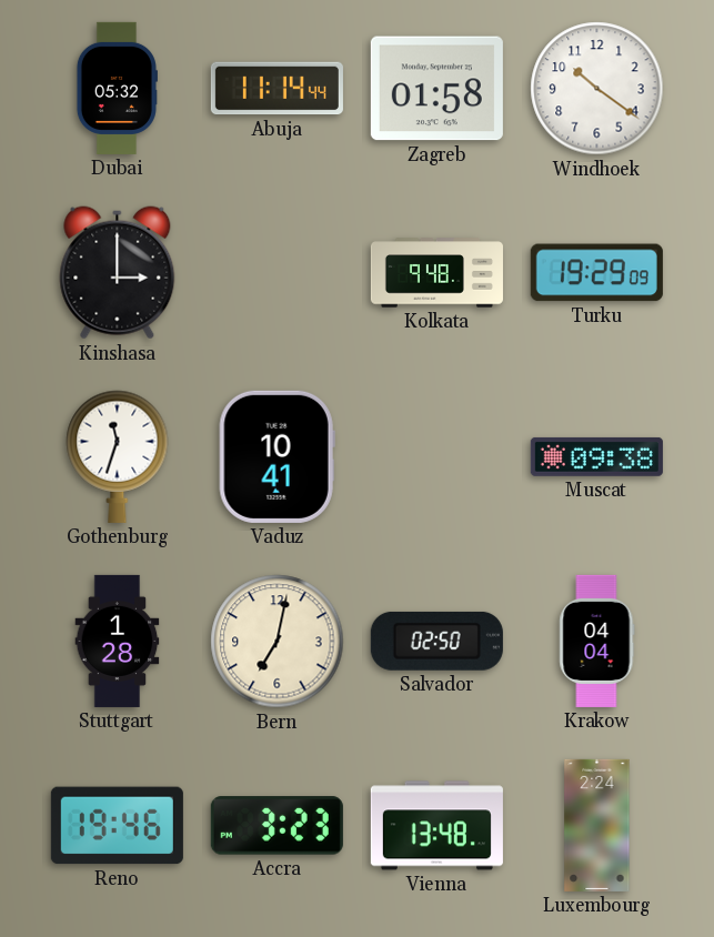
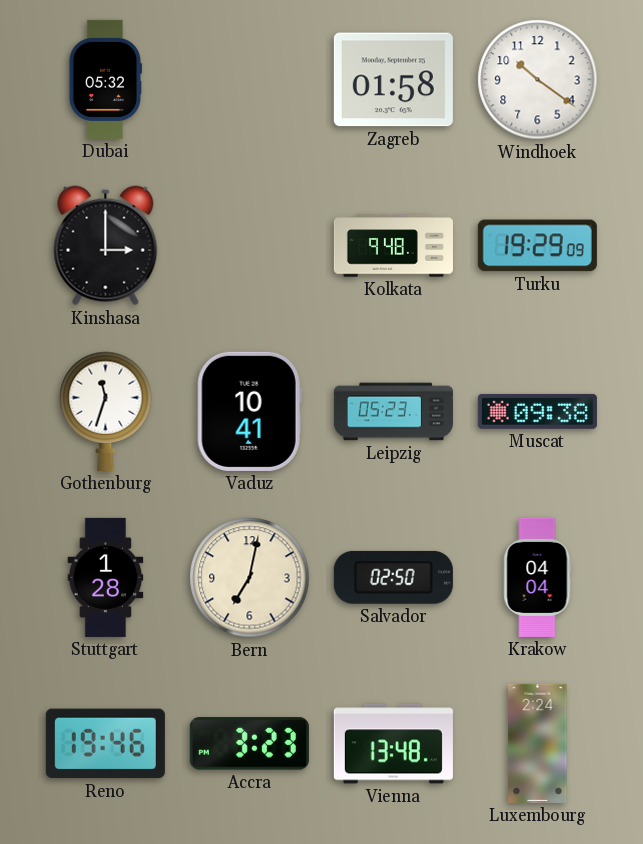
Abuja: 11:14 -> none
Leipzig: none -> 05:23
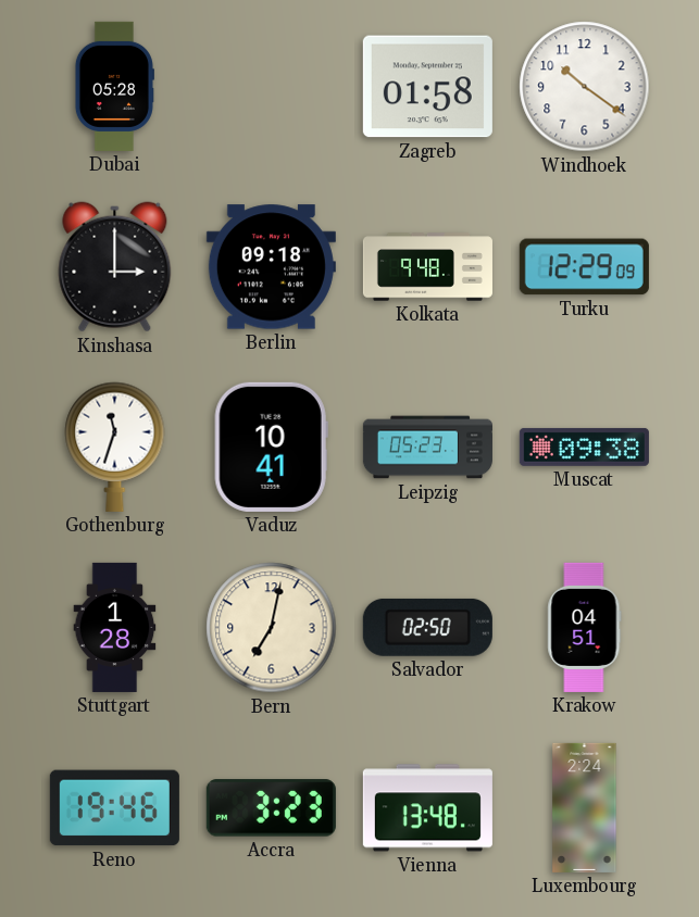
Dubai: 05:32 -> 05:28
Berlin: none -> 09:18
Turku: 19:29 -> 12:29
Krakow: 04:04 -> 04:51
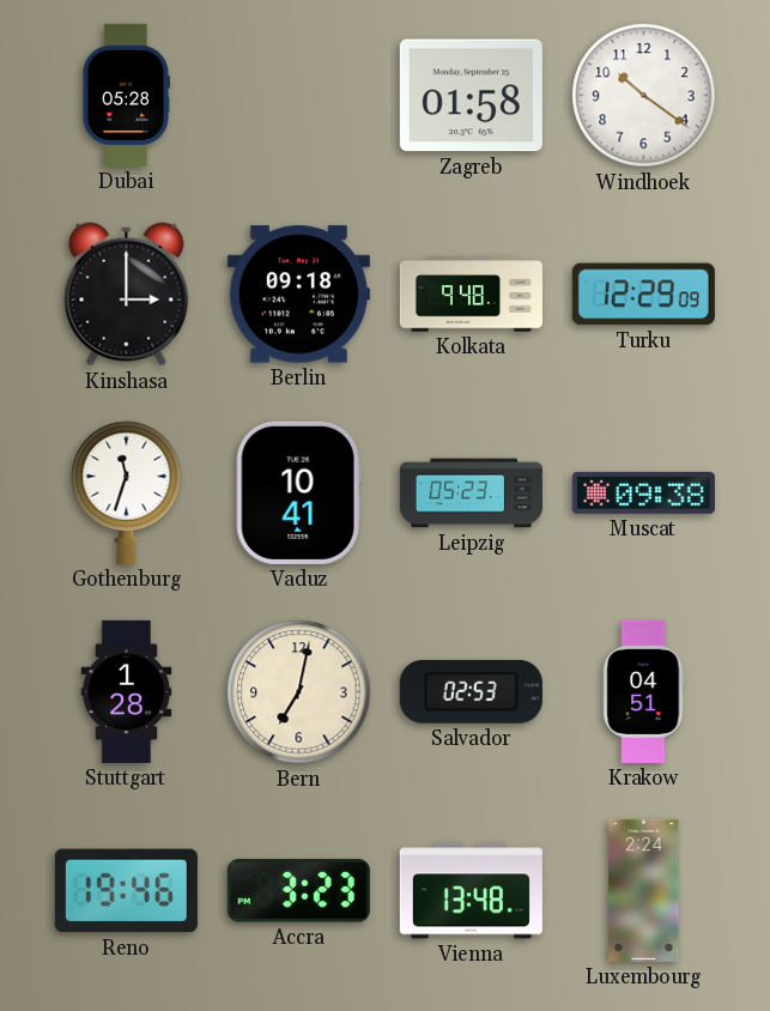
Salvador: 02:50 -> 02:53
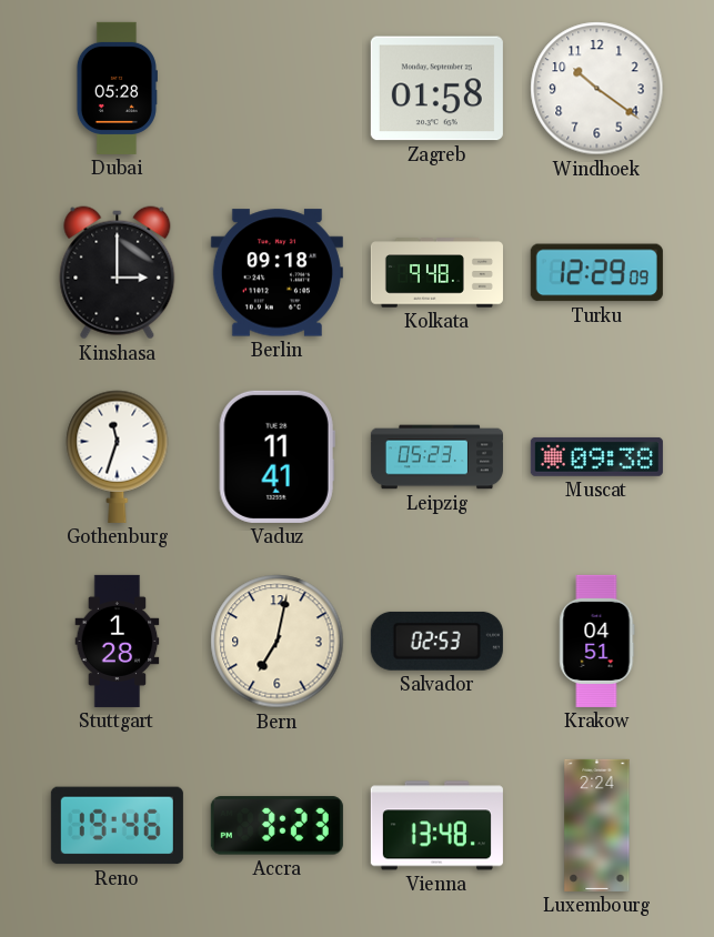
Vaduz: 10:41 -> 11:41
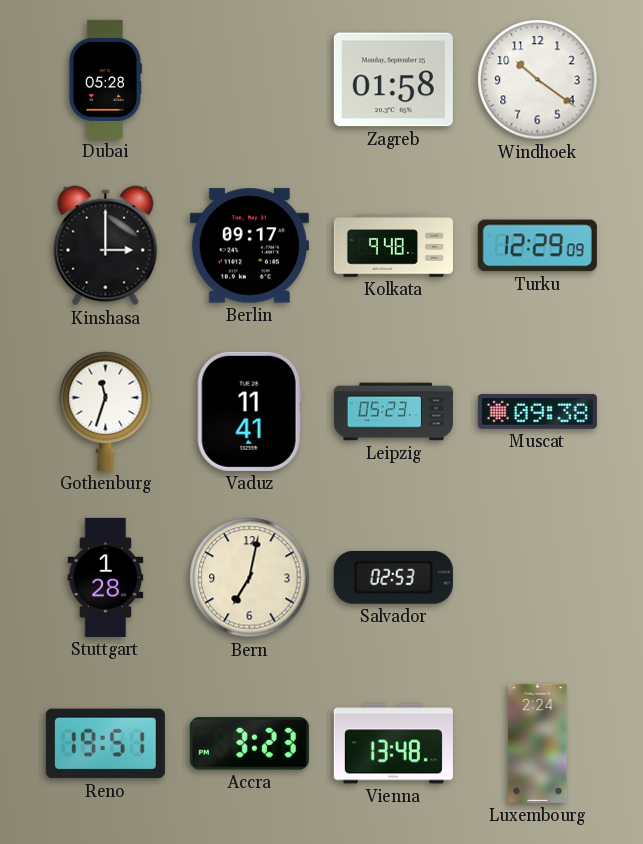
Berlin: 09:18 -> 09:17
Krakow: 04:51 -> none
Reno: 19:46 -> 19:51
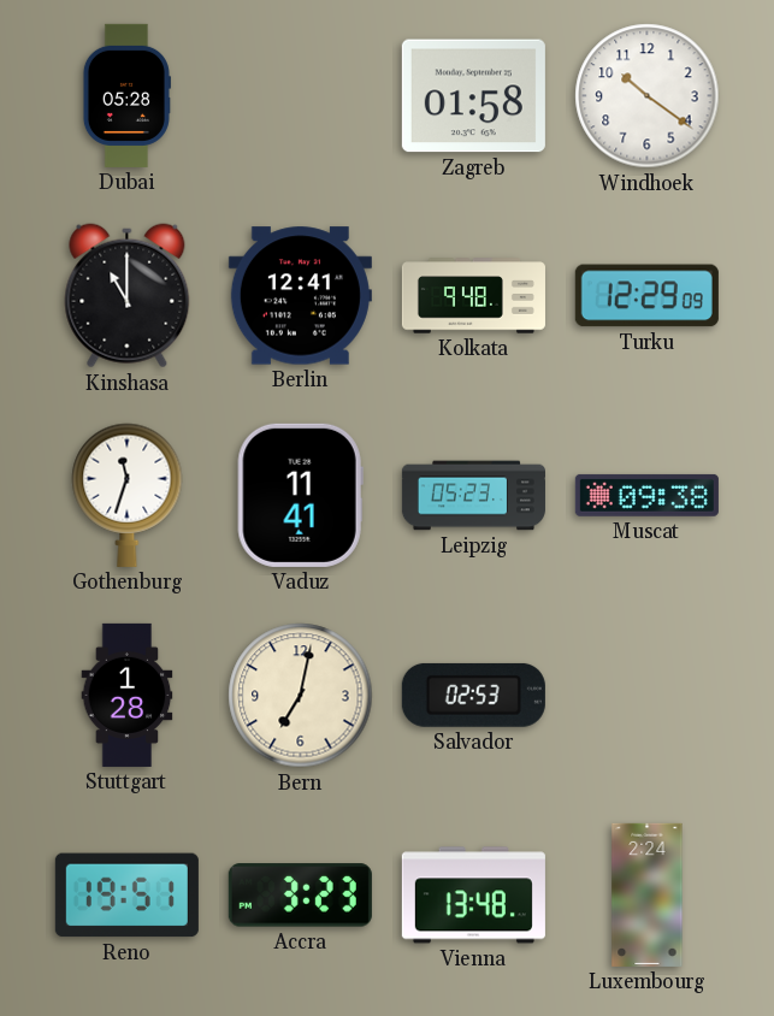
Kinshasa: 3:00 -> 11:00
Berlin: 09:17 -> 12:41
